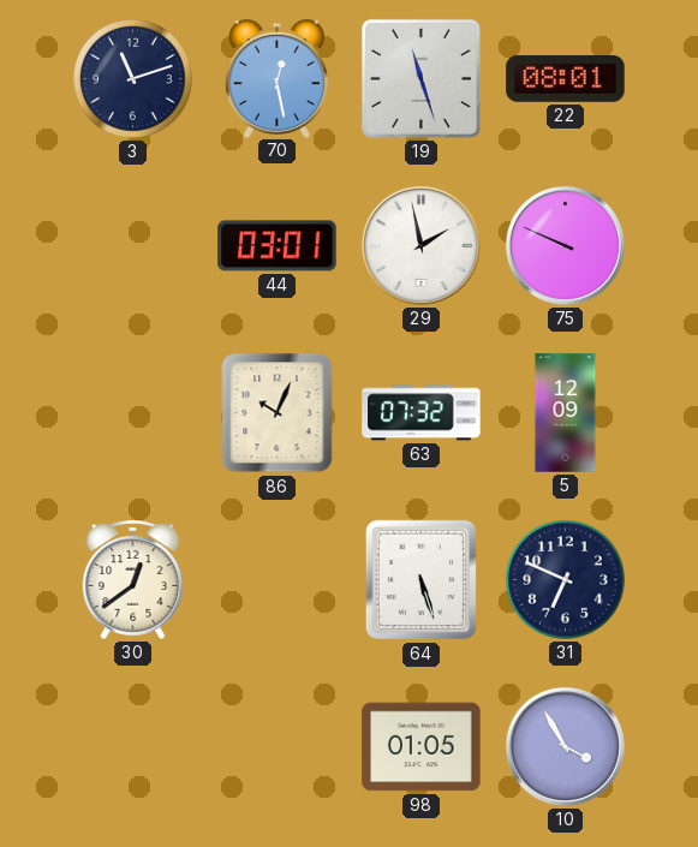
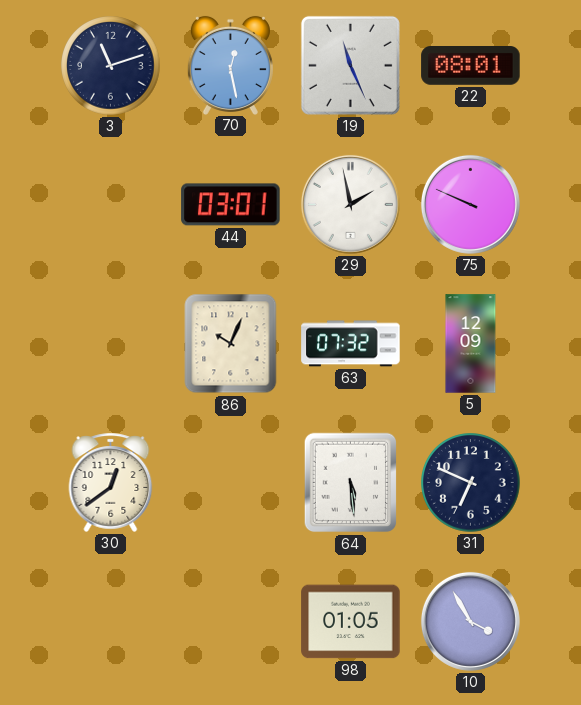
19: 11:27 -> 11:26
64: 5:27 -> 5:29
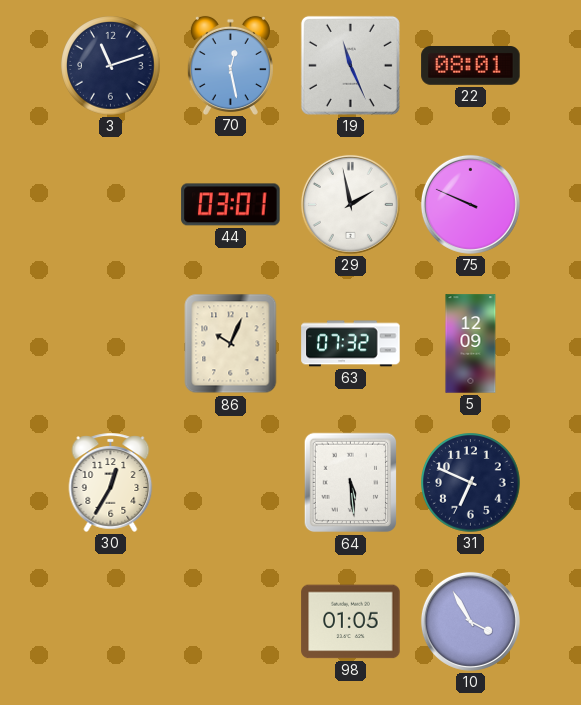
30: 12:39 -> 12:35
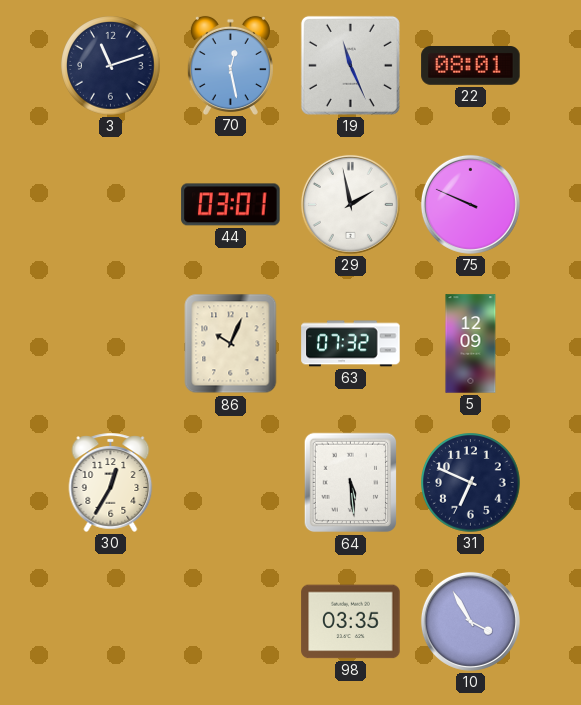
98: 01:05 -> 03:35
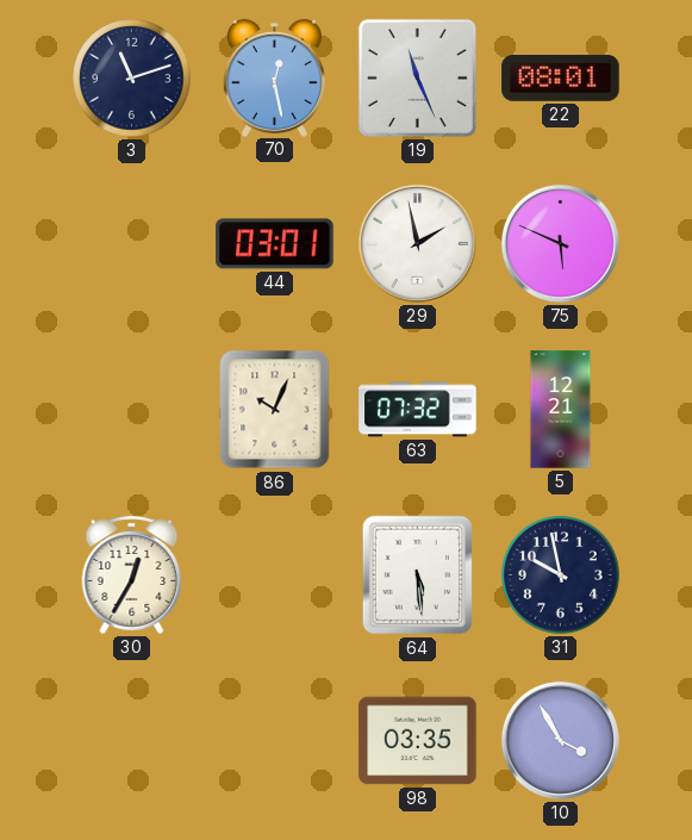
75: 9:49 -> 5:49
5: 12:09 -> 12:21
31: 6:49 -> 9:58
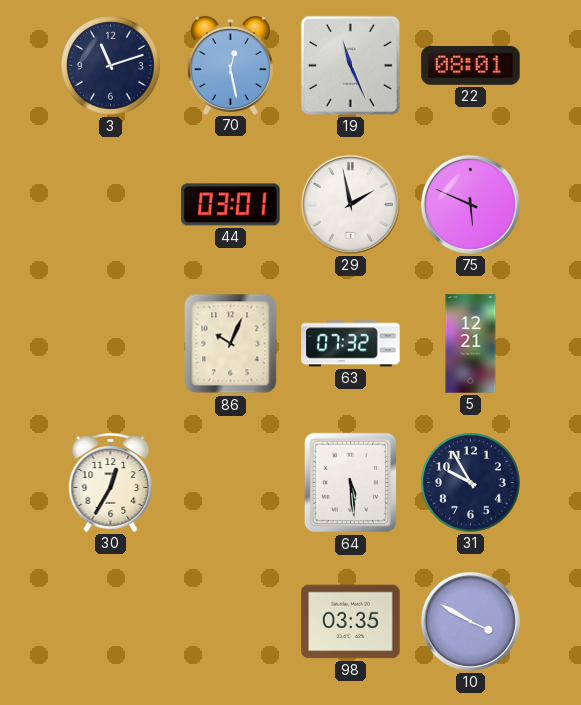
31: 9:58 -> 9:55
10: 3:55 -> 3:50
